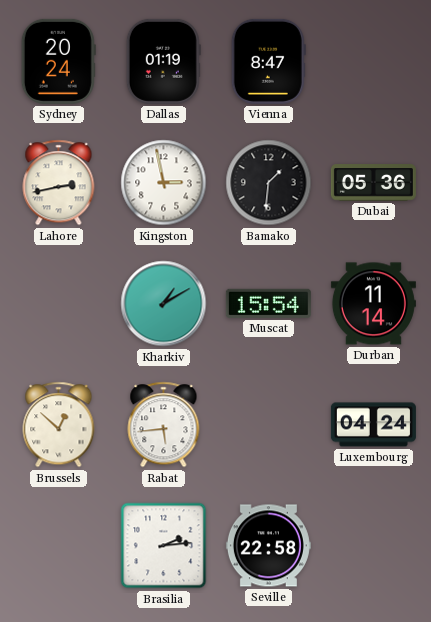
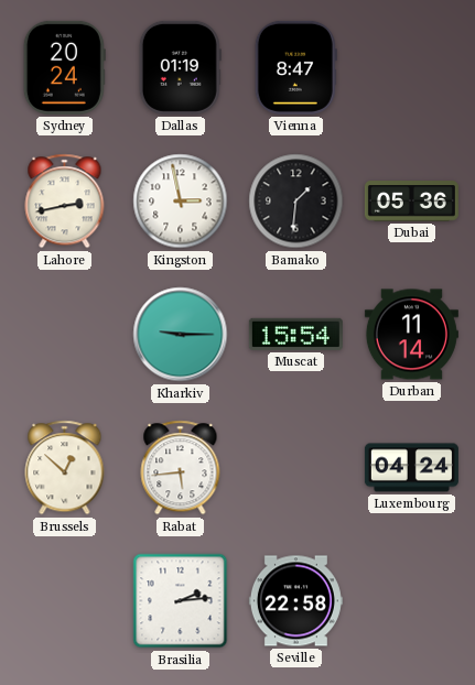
Kharkiv: 1:10 -> 9:15
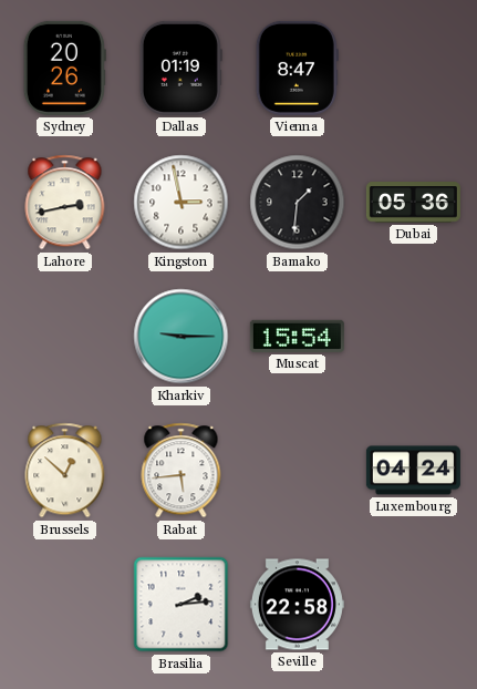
Sydney: 20:24 -> 20:26
Durban: 11:14 -> none
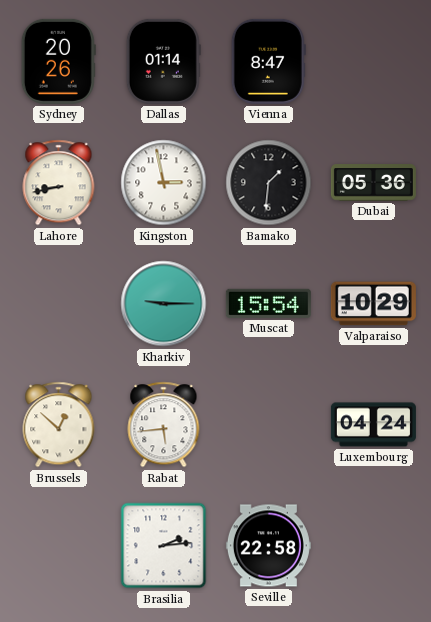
Dallas: 01:19 -> 01:14
Lahore: 2:43 -> 8:43
Valparaiso: none -> 10:29
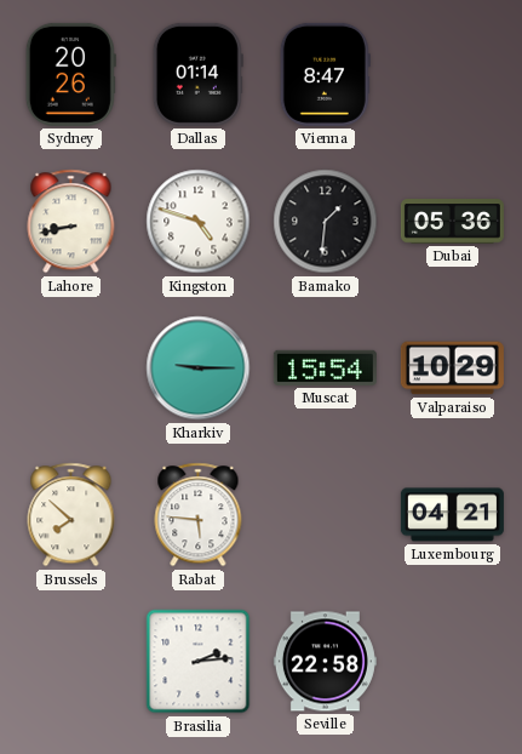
Kingston: 2:58 -> 4:48
Brussels: 12:52 -> 7:52
Rabat: 5:44 -> 5:46
Luxembourg: 04:24 -> 04:21
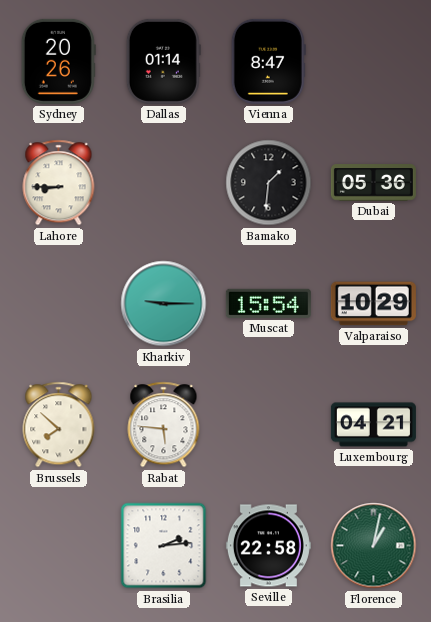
Lahore: 8:43 -> 8:45
Kingston: 4:48 -> none
Florence: none -> 1:02
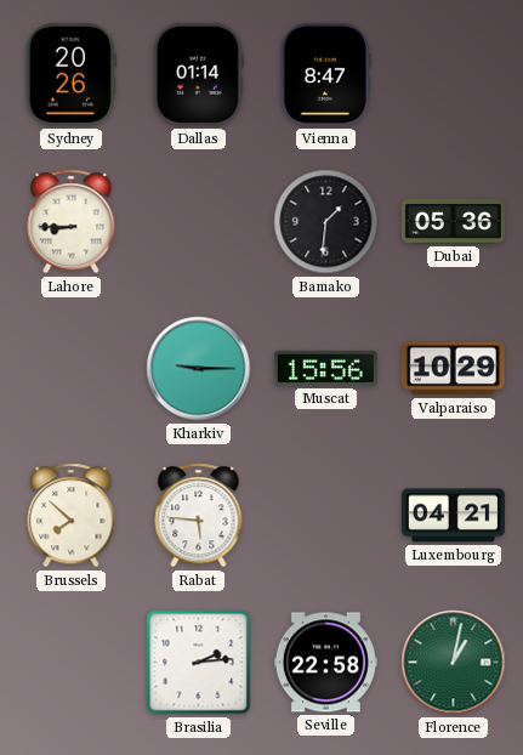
Muscat: 15:54 -> 15:56
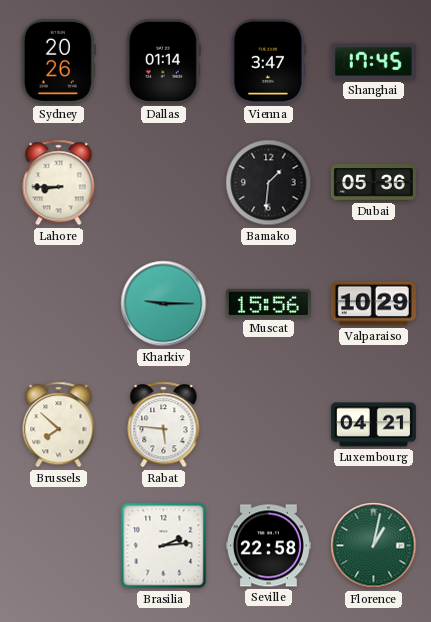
Vienna: 8:47 -> 3:47
Shanghai: none -> 17:45
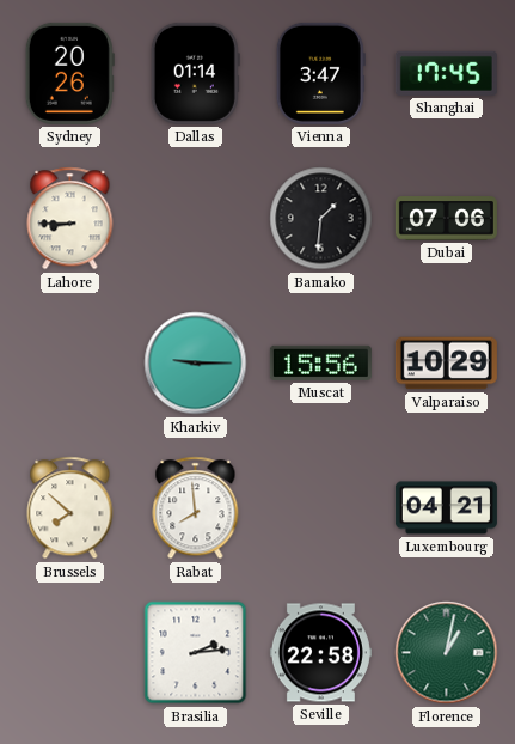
Dubai: 05:36 -> 07:06
Rabat: 5:46 -> 7:59
